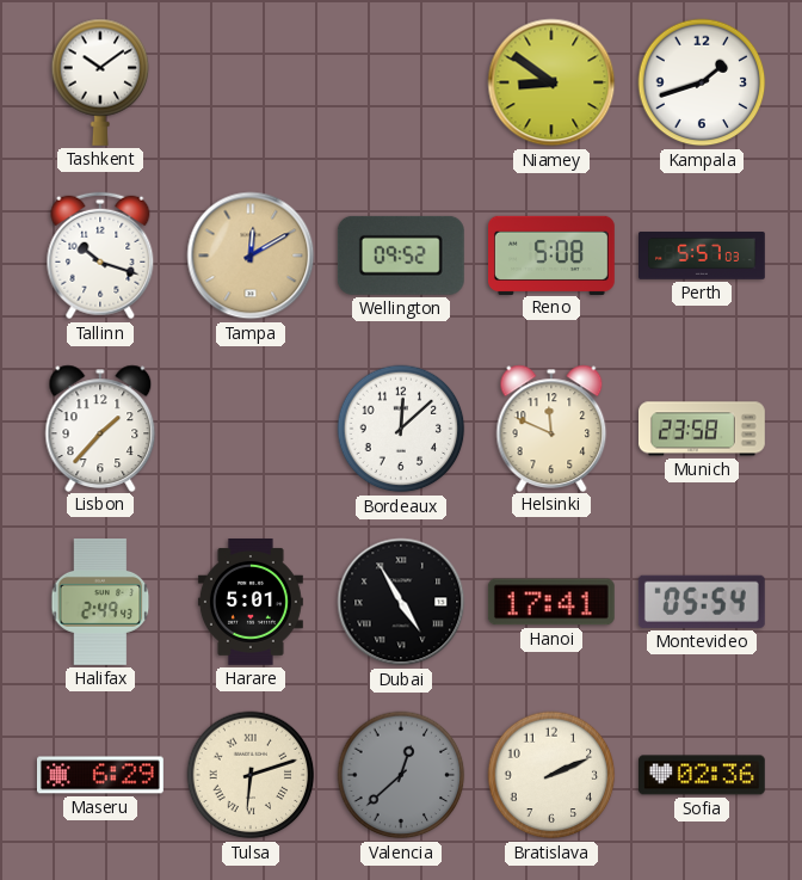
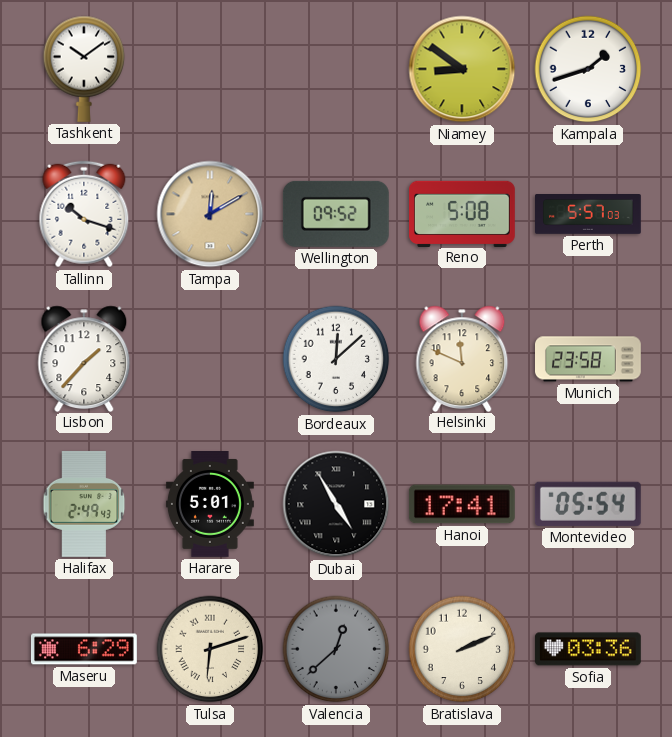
Sofia: 02:36 -> 03:36
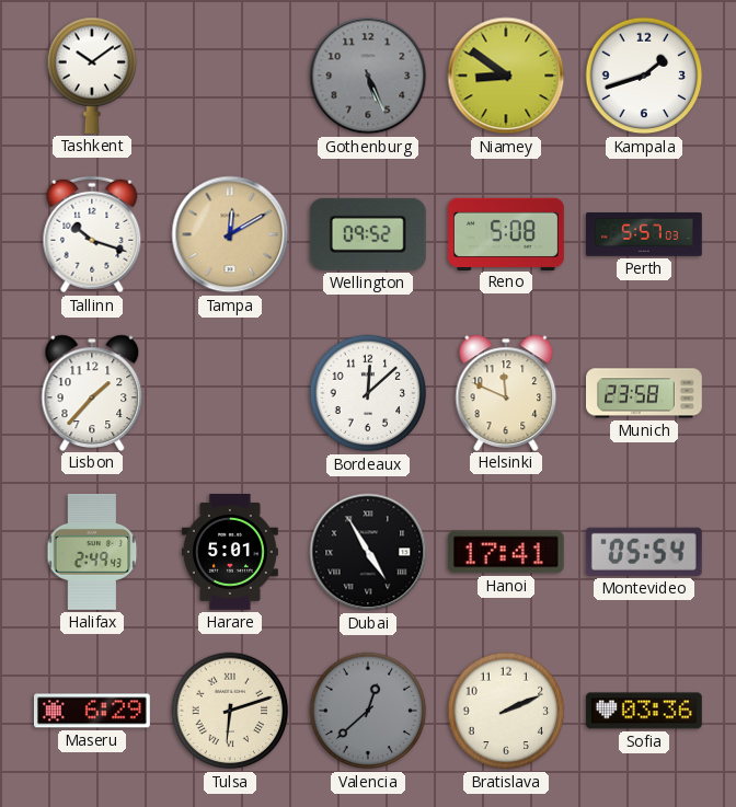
Gothenburg: none -> 5:26
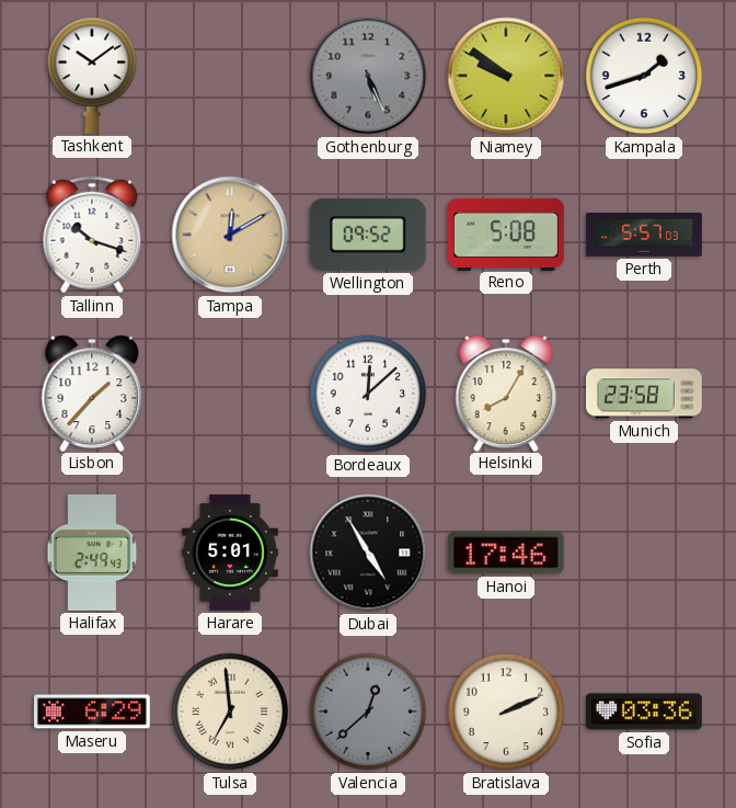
Niamey: 8:51 -> 9:51
Helsinki: 11:49 -> 8:05
Hanoi: 17:41 -> 17:46
Montevideo: 05:54 -> none
Tulsa: 6:12 -> 6:59
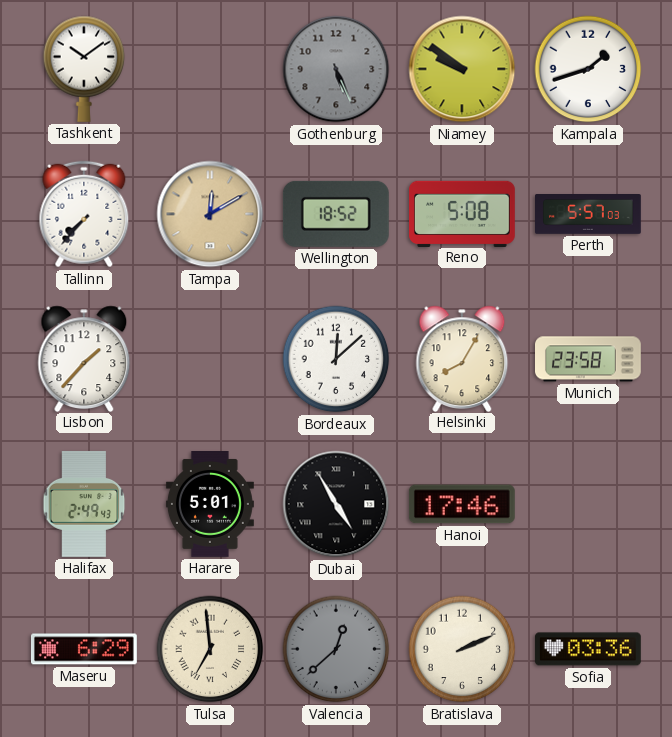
Tallinn: 10:18 -> 7:37
Wellington: 09:52 -> 18:52
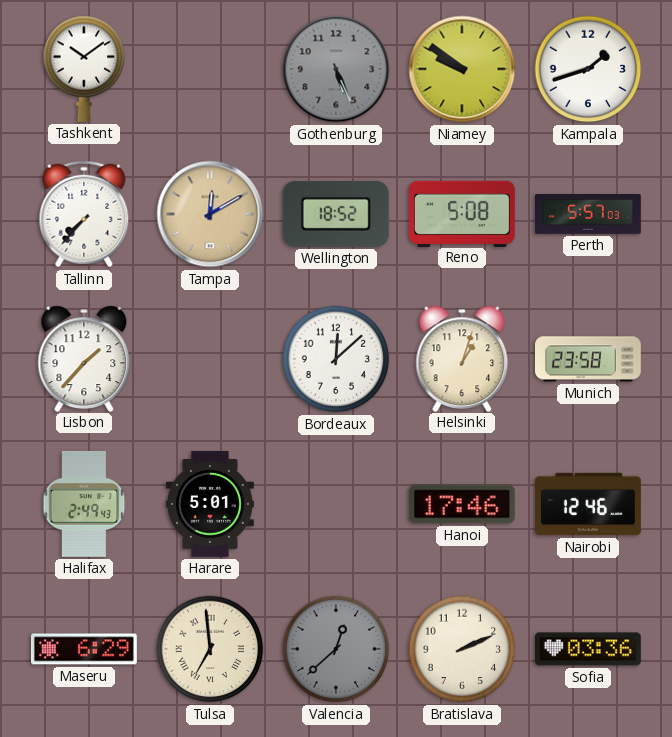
Helsinki: 8:05 -> 1:03
Dubai: 4:55 -> none
Nairobi: none -> 12:46
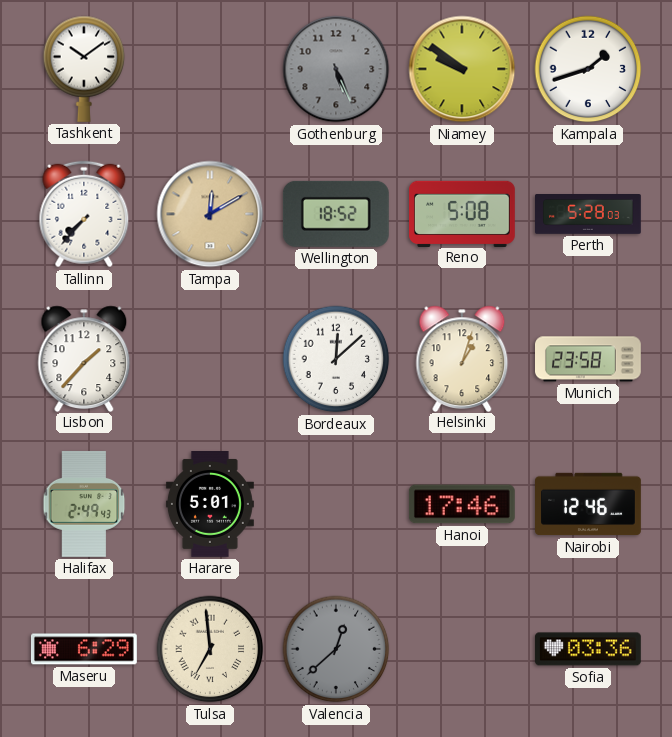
Perth: 5:57 -> 5:28
Bratislava: 2:11 -> none
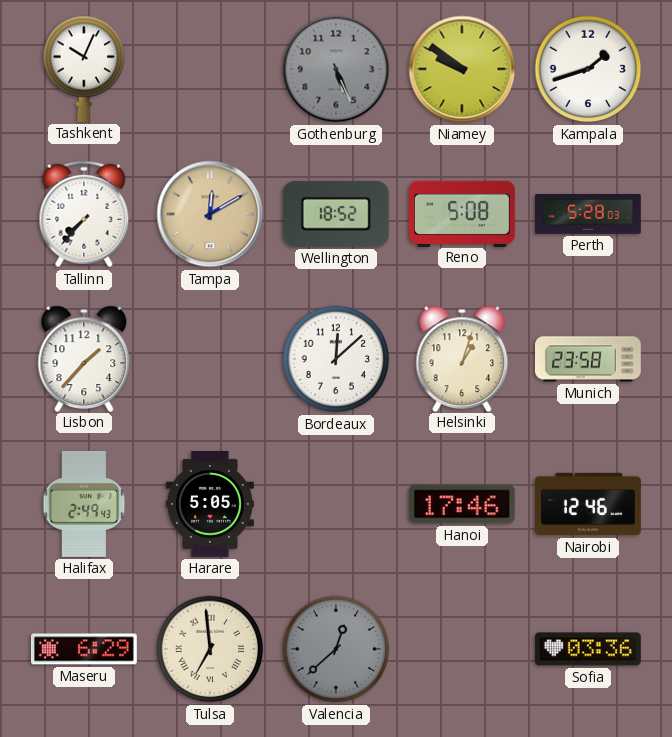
Tashkent: 10:09 -> 10:04
Harare: 5:01 -> 5:05
